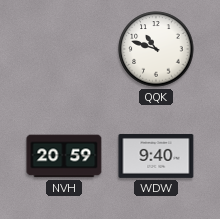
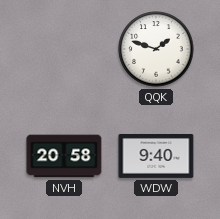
QQK: 10:48 -> 1:48
NVH: 20:59 -> 20:58
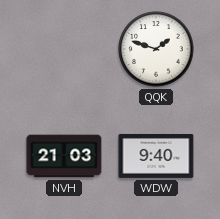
NVH: 20:58 -> 21:03
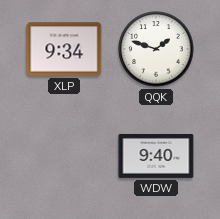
XLP: none -> 9:34
NVH: 21:03 -> none
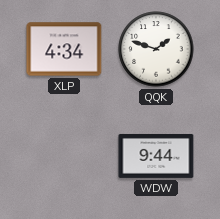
XLP: 9:34 -> 4:34
WDW: 9:40 -> 9:44
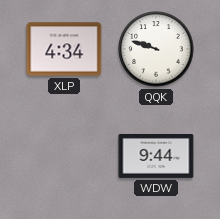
QQK: 1:48 -> 9:48
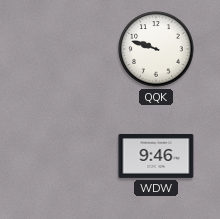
XLP: 4:34 -> none
WDW: 9:44 -> 9:46
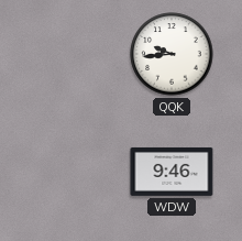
QQK: 9:48 -> 9:44
